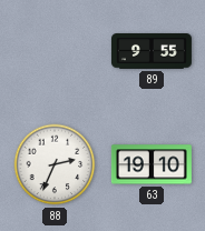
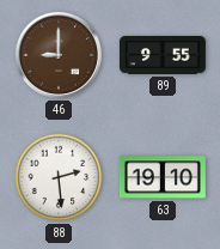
46: none -> 9:00
88: 2:34 -> 2:29
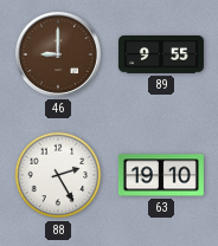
88: 2:29 -> 2:25
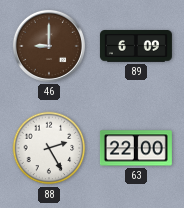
89: 9:55 -> 6:09
63: 19:10 -> 22:00
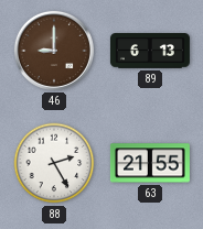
89: 6:09 -> 6:13
63: 22:00 -> 21:55
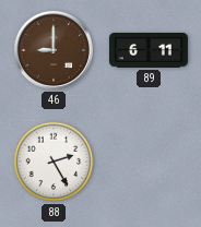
89: 6:13 -> 6:11
63: 21:55 -> none
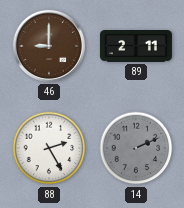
89: 6:11 -> 2:11
14: none -> 2:11
